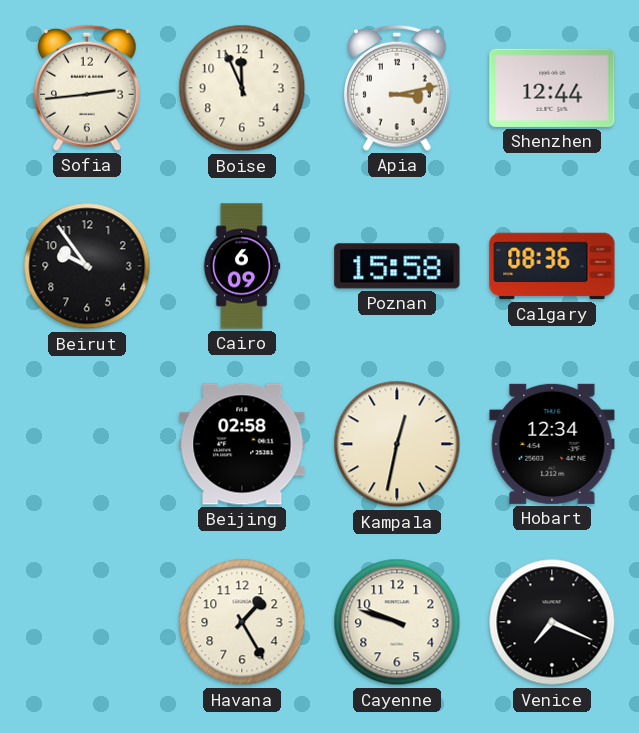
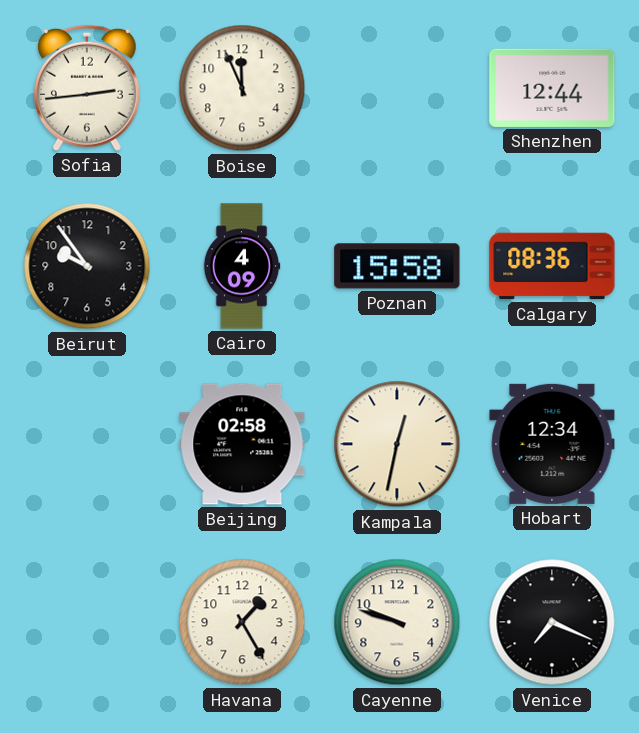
Apia: 3:13 -> none
Cairo: 6:09 -> 4:09
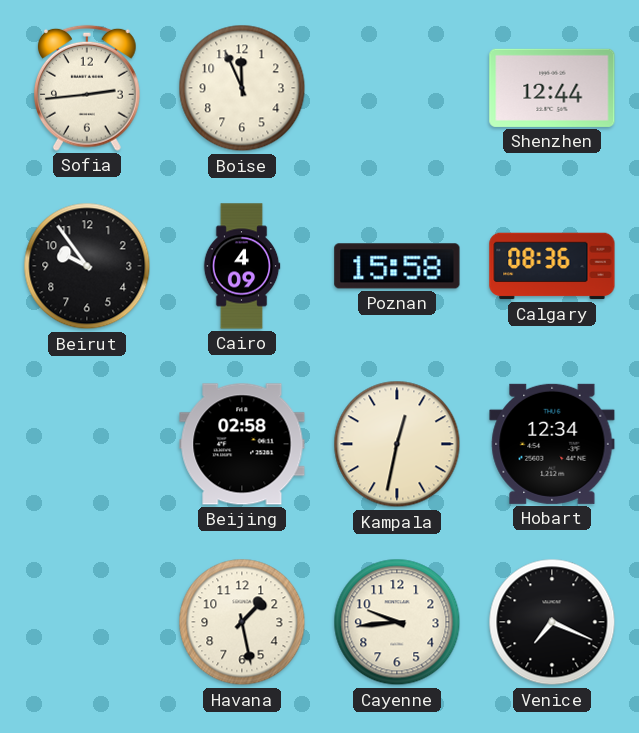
Havana: 1:25 -> 1:28
Cayenne: 9:48 -> 9:44
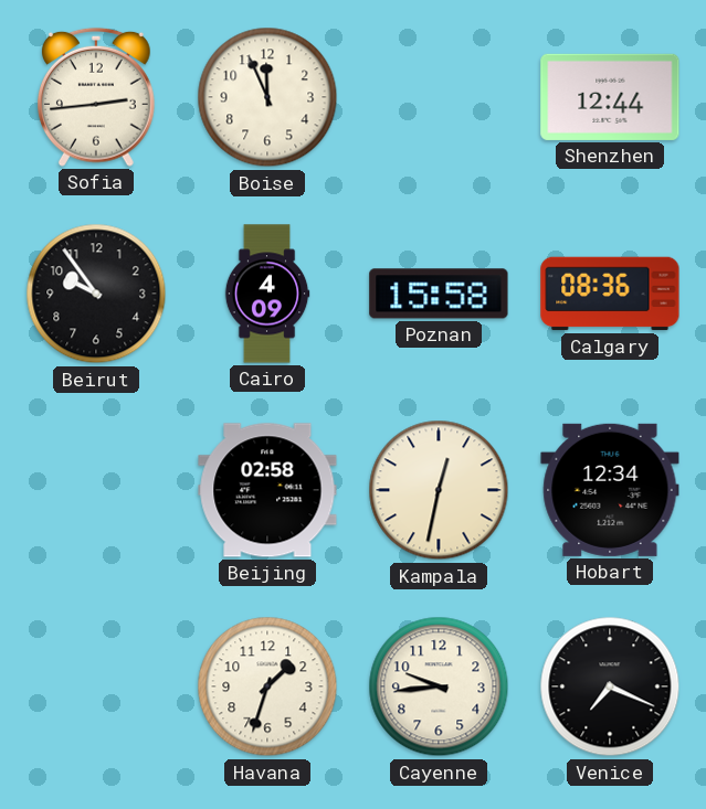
Havana: 1:28 -> 1:33
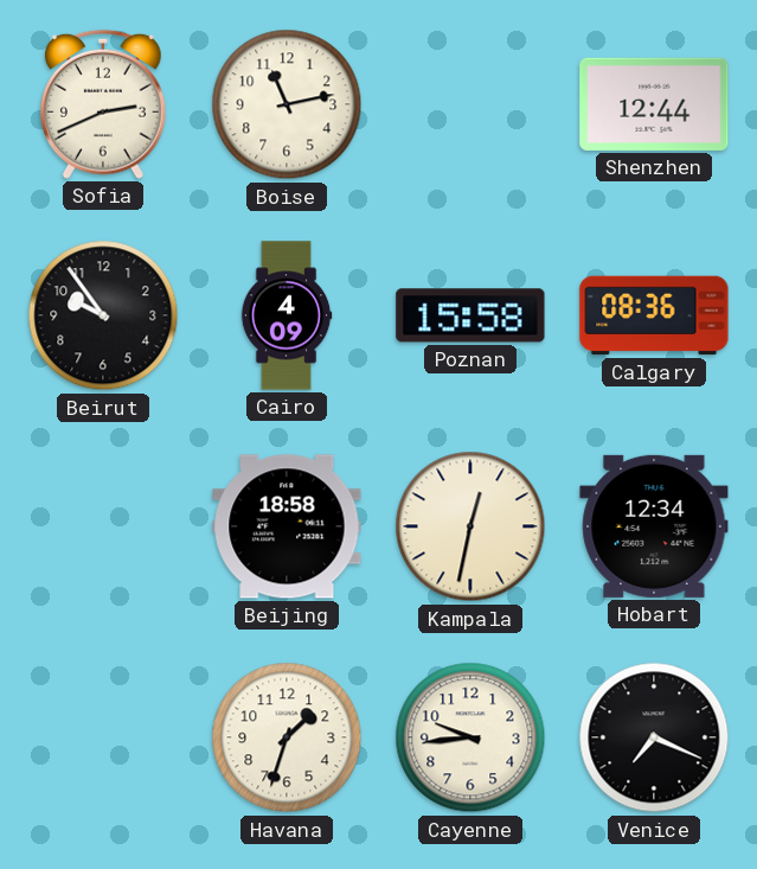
Sofia: 2:44 -> 2:41
Boise: 11:56 -> 11:13
Beijing: 02:58 -> 18:58
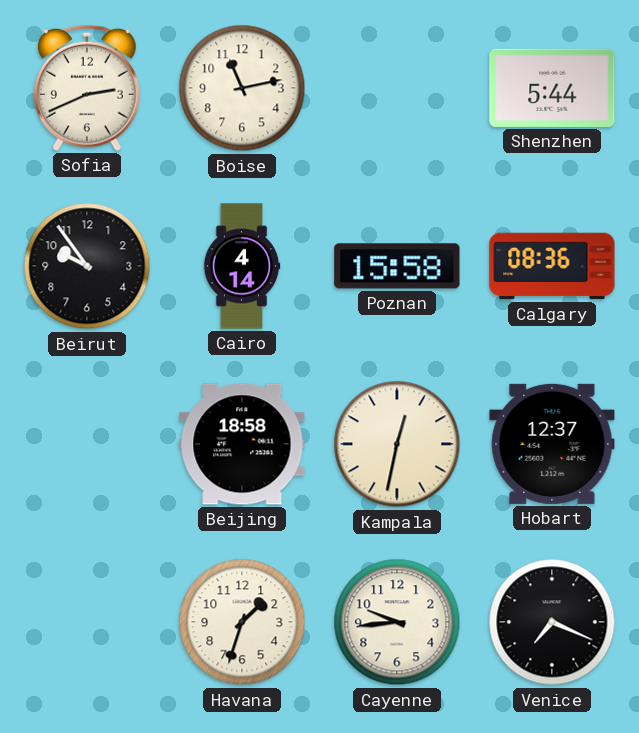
Shenzhen: 12:44 -> 5:44
Cairo: 4:09 -> 4:14
Hobart: 12:34 -> 12:37
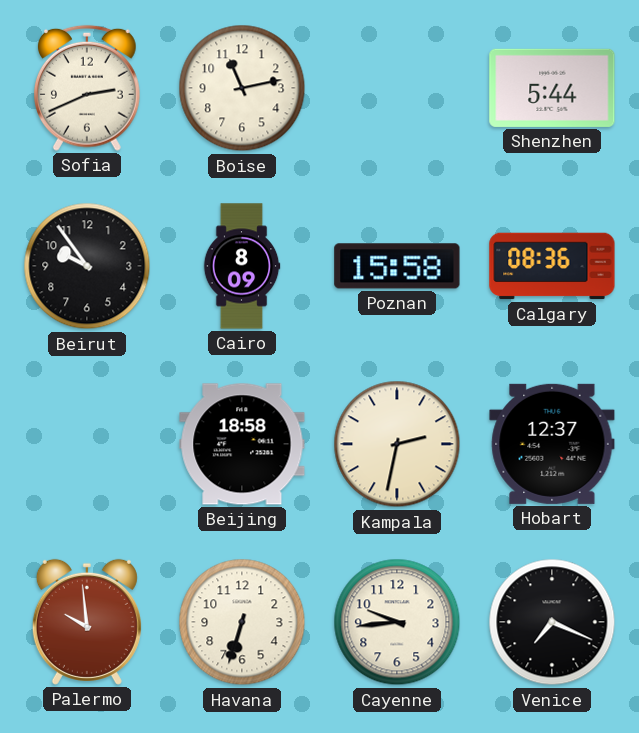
Cairo: 4:14 -> 8:09
Kampala: 12:32 -> 2:32
Palermo: none -> 9:59
Havana: 1:33 -> 6:33
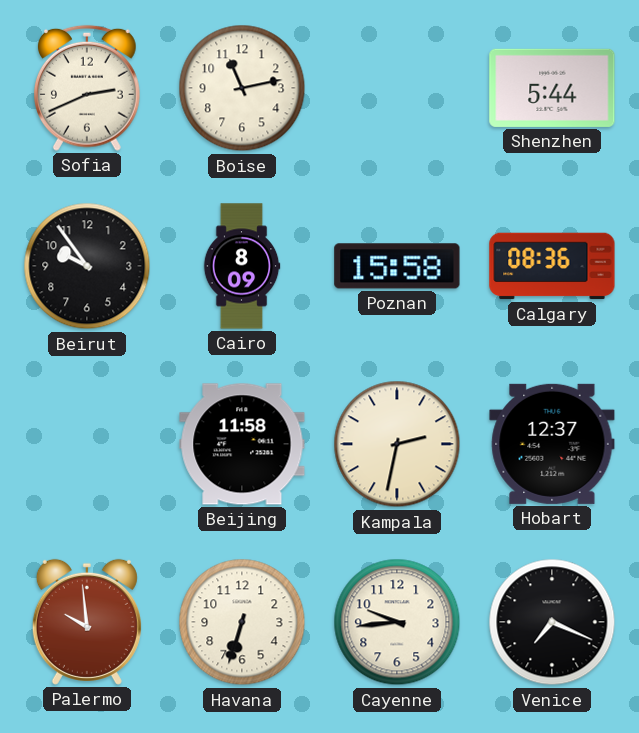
Beijing: 18:58 -> 11:58
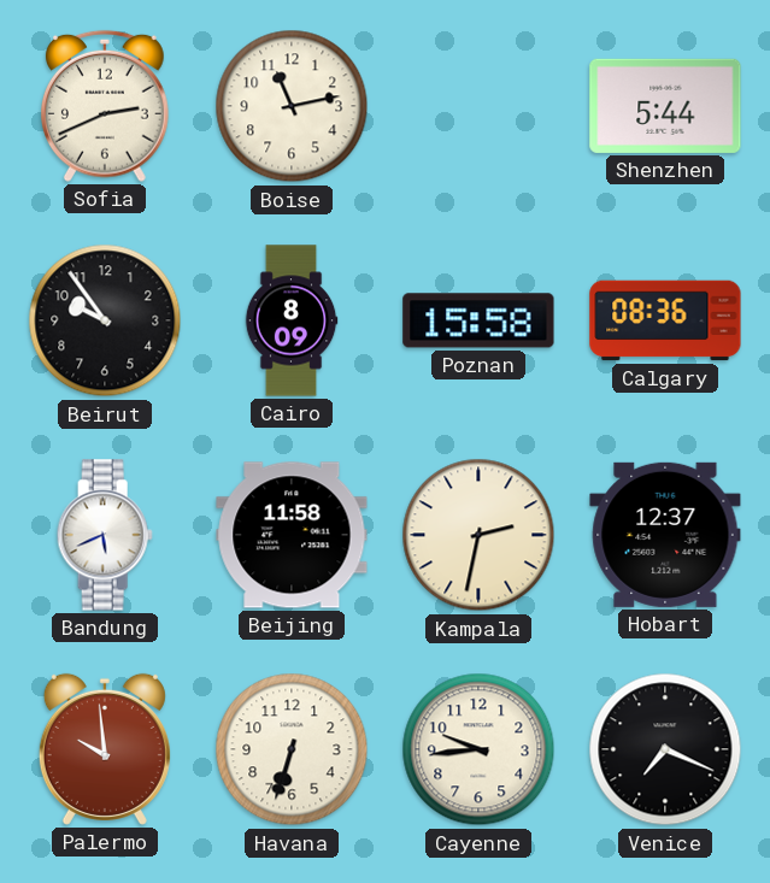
Bandung: none -> 5:41
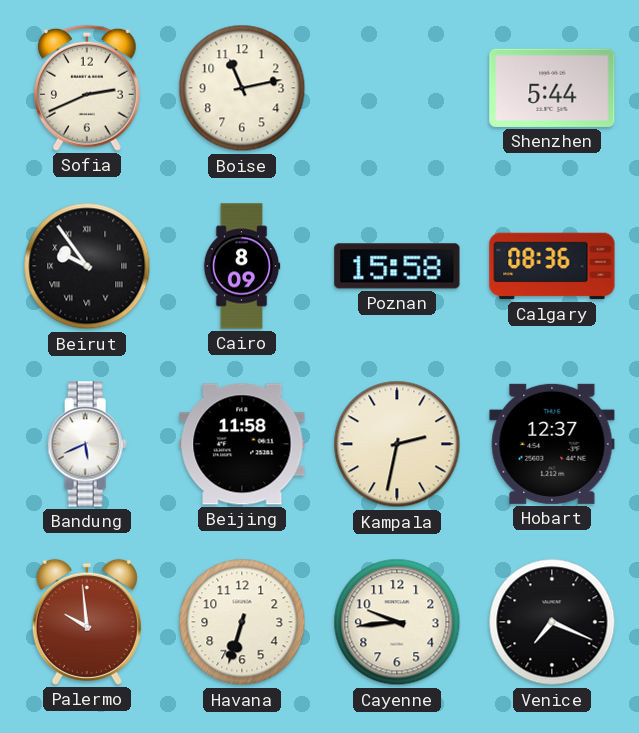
Beirut numerals: Arabic -> Roman
